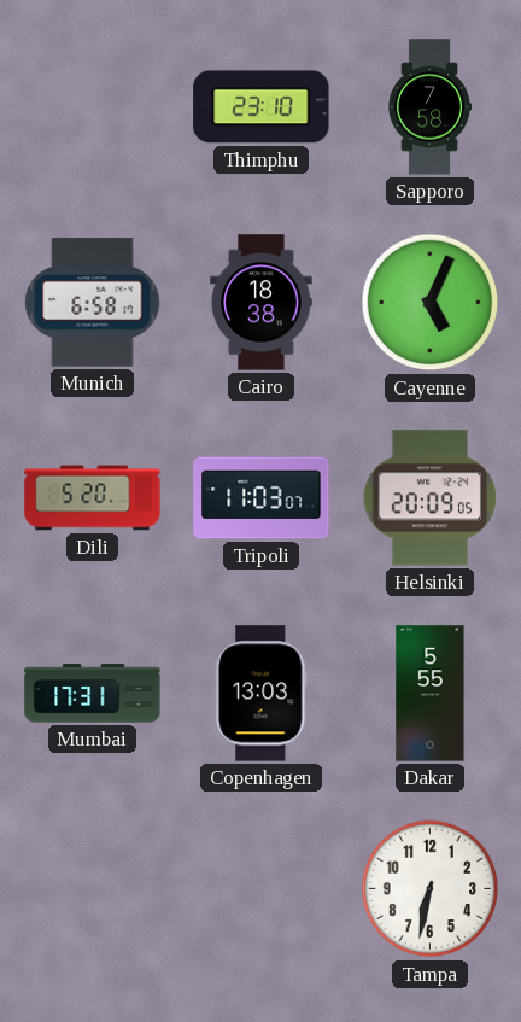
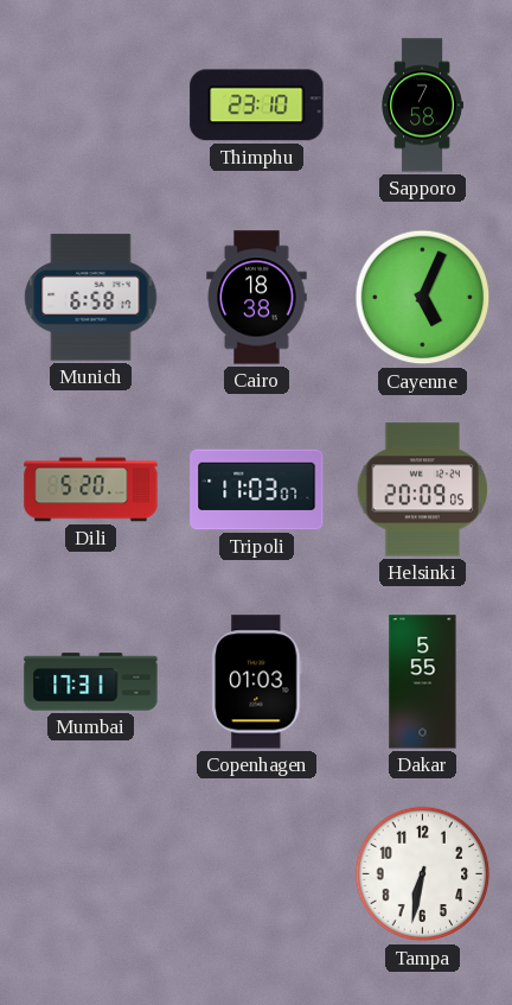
Copenhagen: 13:03 -> 01:03
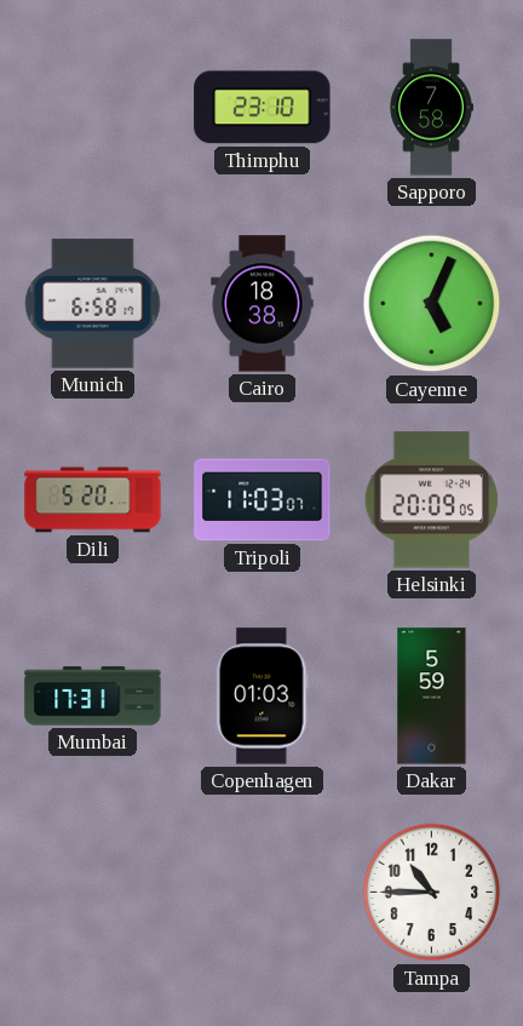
Dakar: 5:55 -> 5:59
Tampa: 6:32 -> 10:45
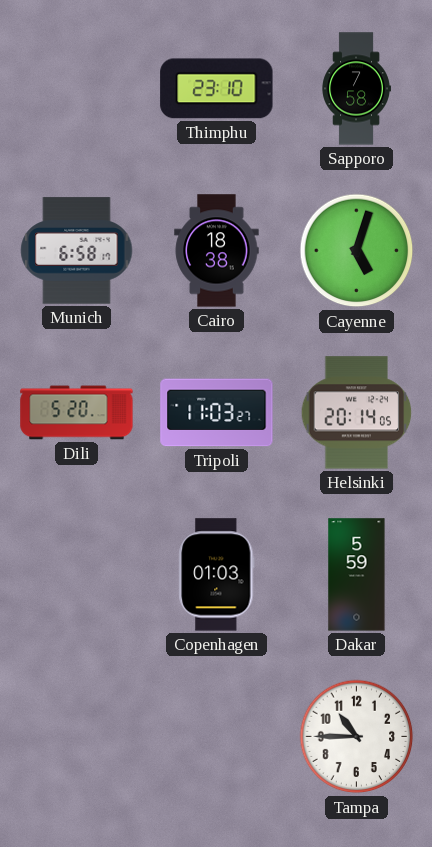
Cayenne: 5:04 -> 5:03
Tripoli: 11:03:07 -> 11:03:27
Helsinki: 20:09 -> 20:14
Mumbai: 17:31 -> none
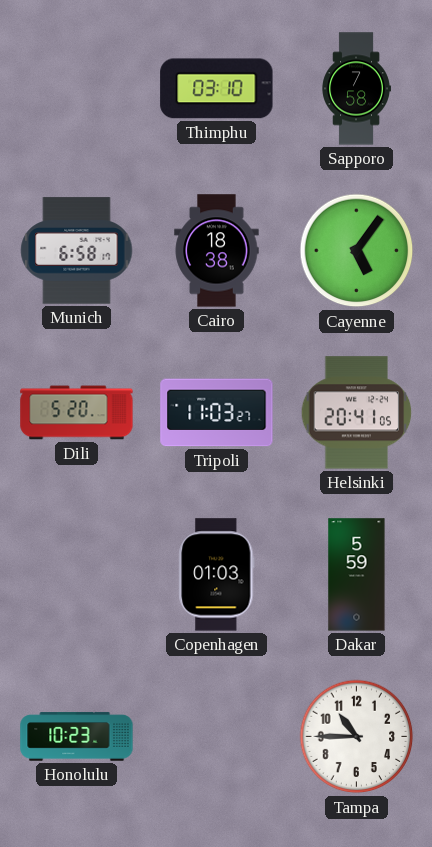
Thimphu: 23:10 -> 03:10
Cayenne: 5:03 -> 5:06
Helsinki: 20:14 -> 20:41
Honolulu: none -> 10:23
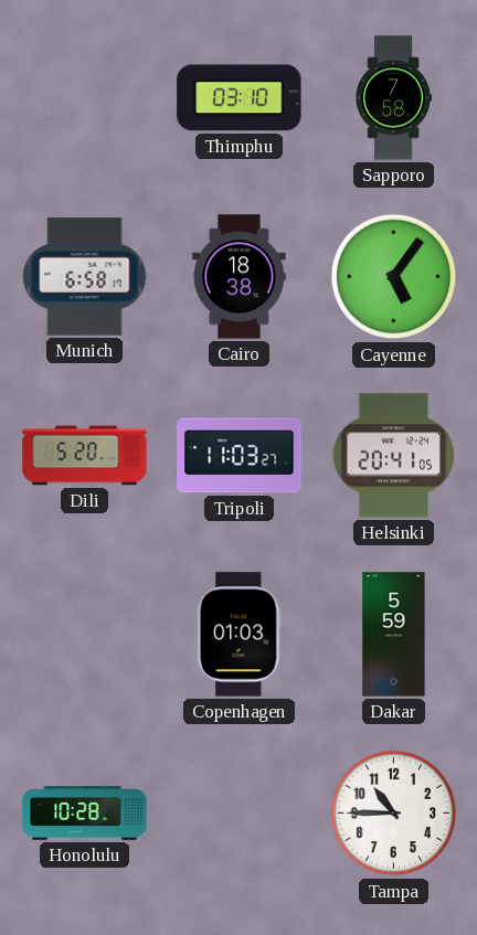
Honolulu: 10:23 -> 10:28
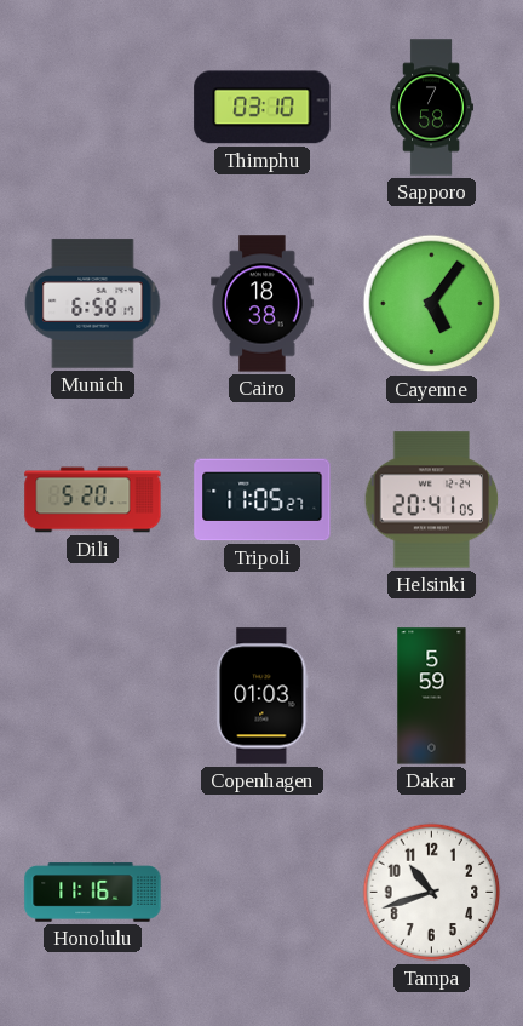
Tripoli: 11:03 -> 11:05
Honolulu: 10:28 -> 11:16
Tampa: 10:45 -> 10:42
